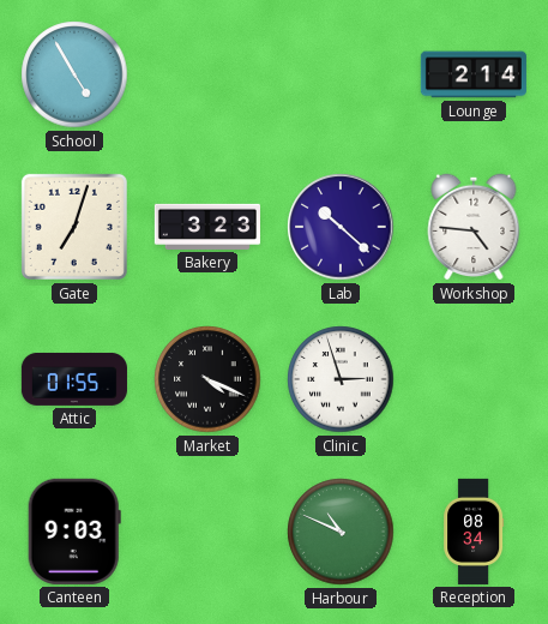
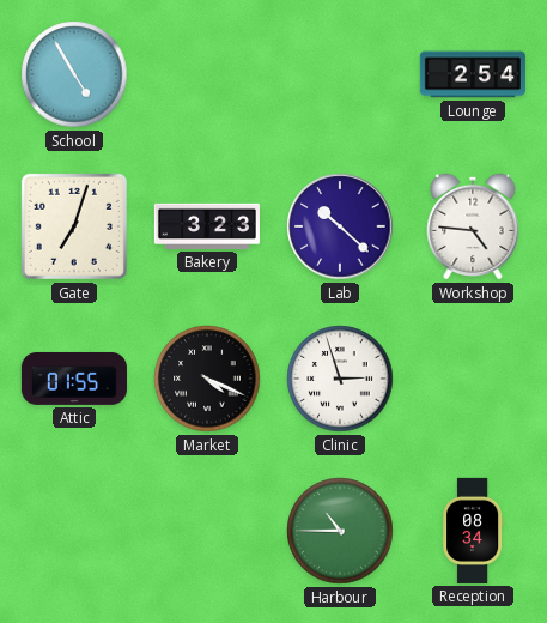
Lounge: 2:14 -> 2:54
Canteen: 9:03 -> none
Harbour: 10:49 -> 10:45
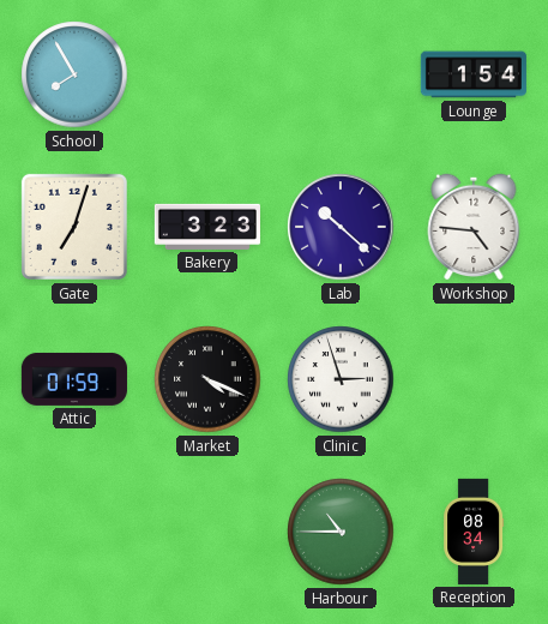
School: 4:55 -> 7:55
Lounge: 2:54 -> 1:54
Attic: 01:55 -> 01:59
